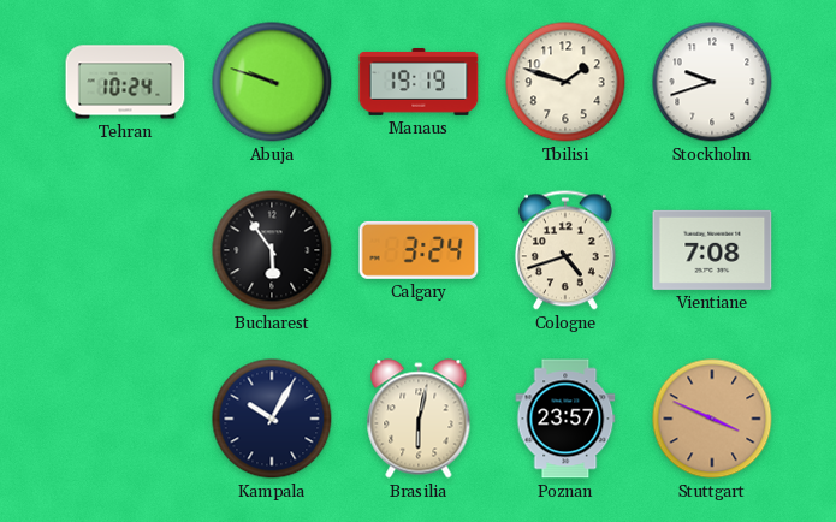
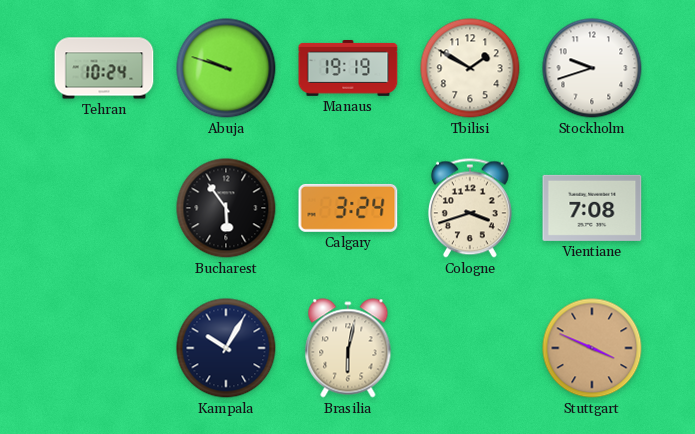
Tbilisi: 1:48 -> 1:50
Cologne: 4:42 -> 3:42
Poznan: 23:57 -> none
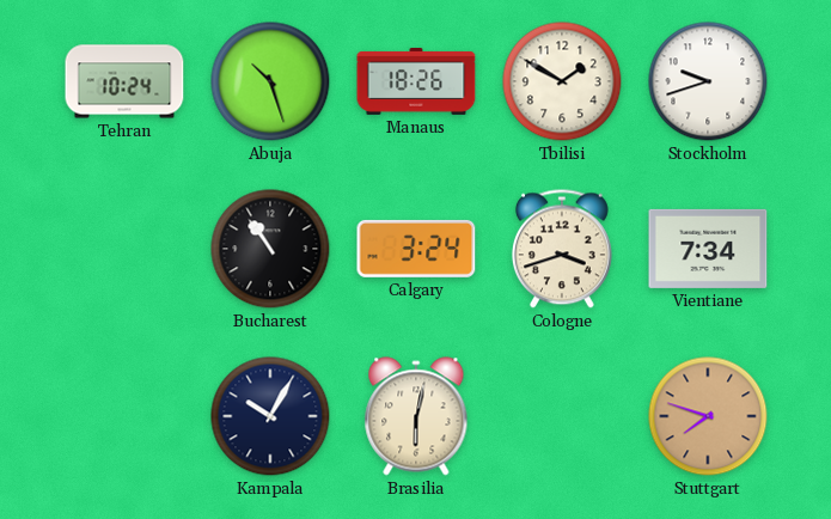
Abuja: 9:48 -> 10:27
Manaus: 19:19 -> 18:26
Bucharest: 5:54 -> 10:54
Vientiane: 7:08 -> 7:34
Stuttgart: 3:49 -> 7:48
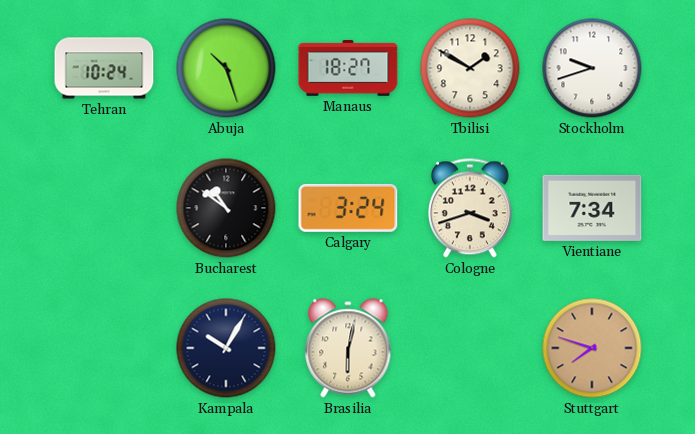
Manaus: 18:26 -> 18:27
Bucharest: 10:54 -> 10:51
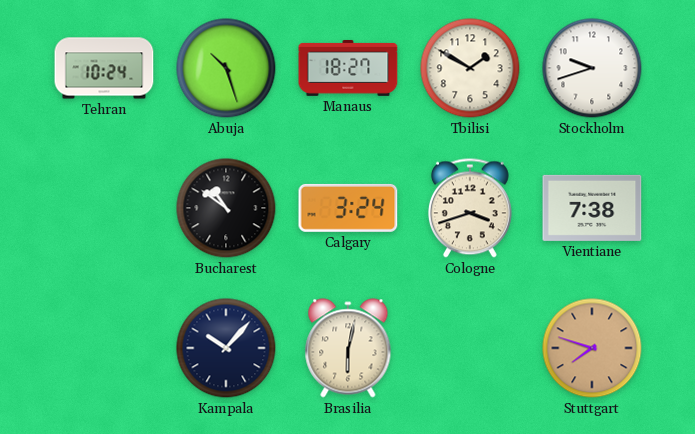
Vientiane: 7:34 -> 7:38
Kampala: 10:05 -> 10:07
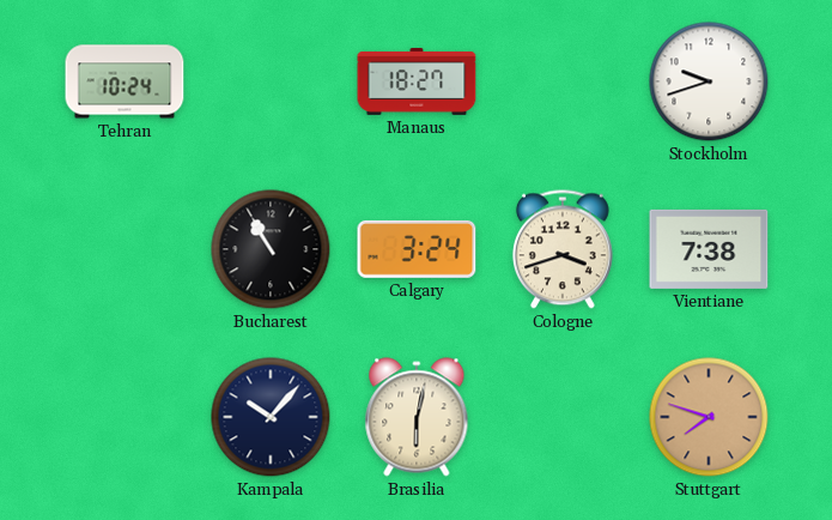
Abuja: 10:27 -> none
Tbilisi: 1:50 -> none
Bucharest: 10:51 -> 10:55
